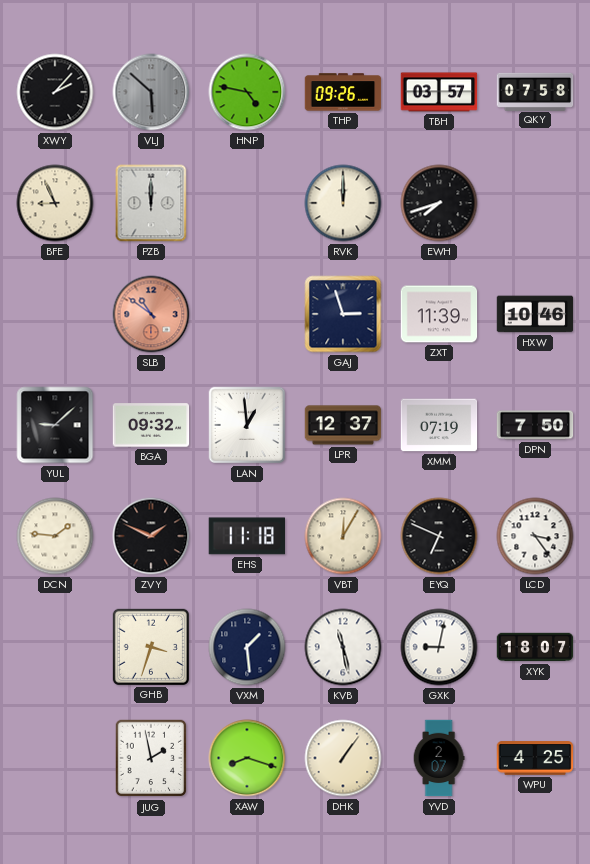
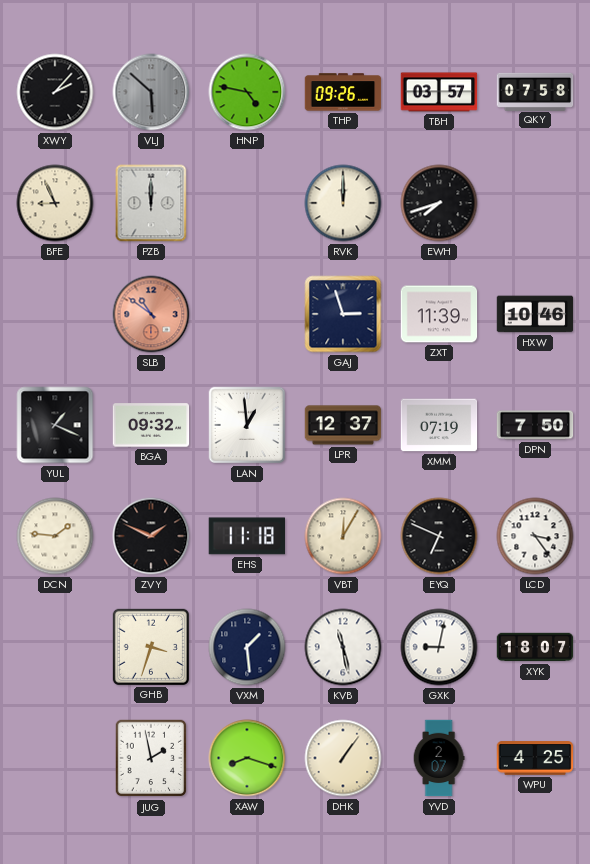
YUL: 9:08 -> 1:19
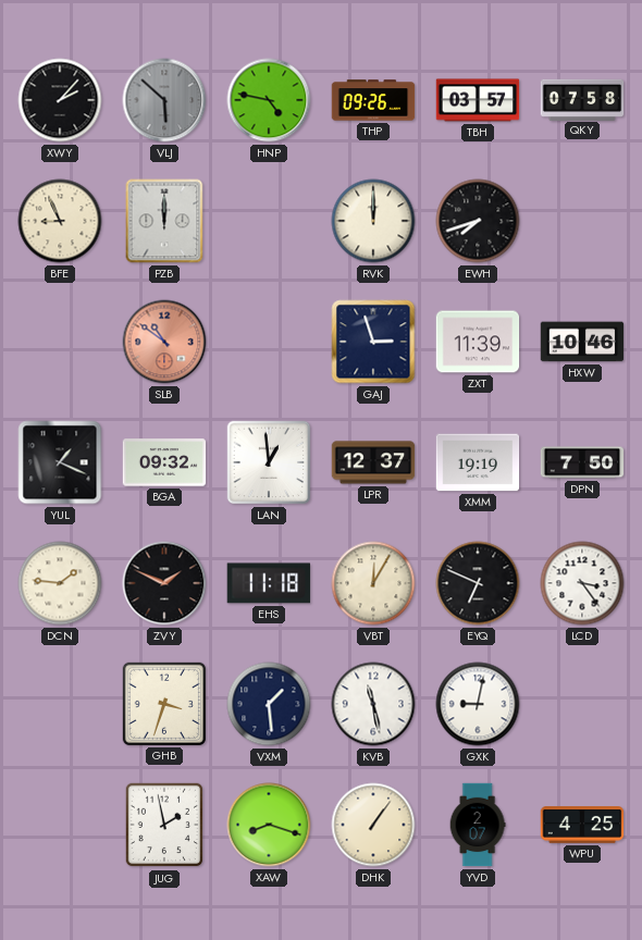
XMM: 07:19 -> 19:19
XYK: 18:07 -> none
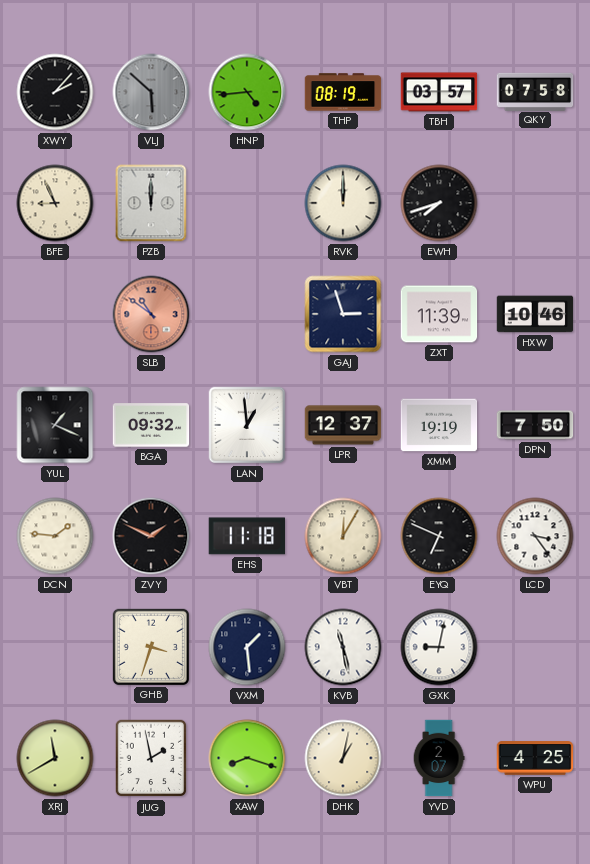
HNP: 4:47 -> 4:44
THP: 09:26 -> 08:19
XRJ: none -> 11:40
DHK: 1:06 -> 1:02
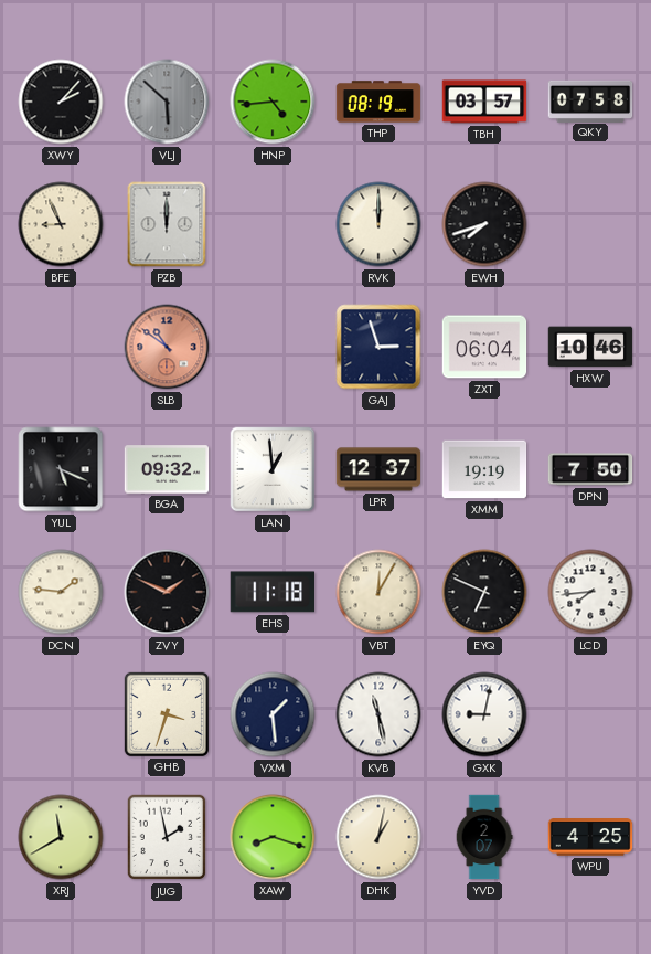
ZXT: 11:39 -> 06:04
YUL: 1:19 -> 5:19
LCD: 3:24 -> 7:44
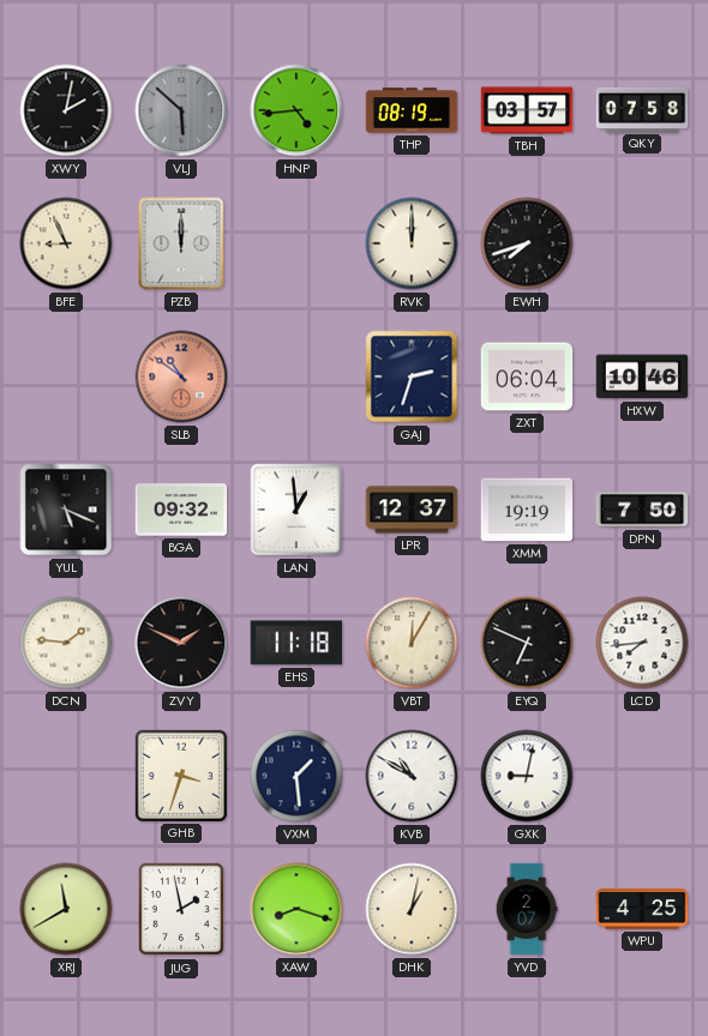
XWY: 2:07 -> 2:02
GAJ: 2:57 -> 2:33
KVB: 11:28 -> 10:50
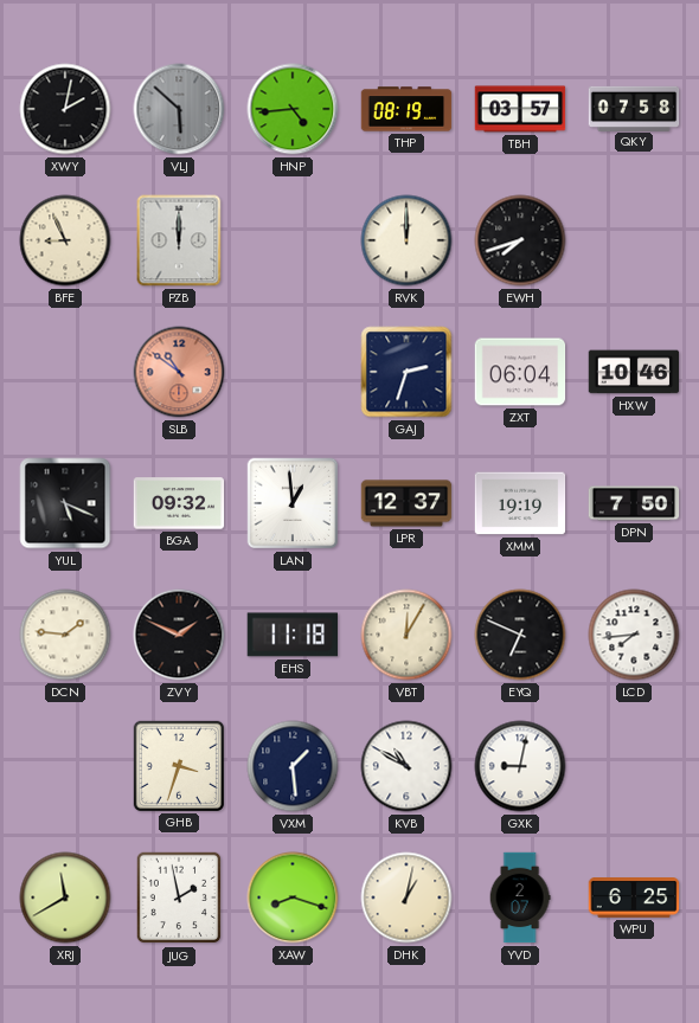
WPU: 4:25 -> 6:25
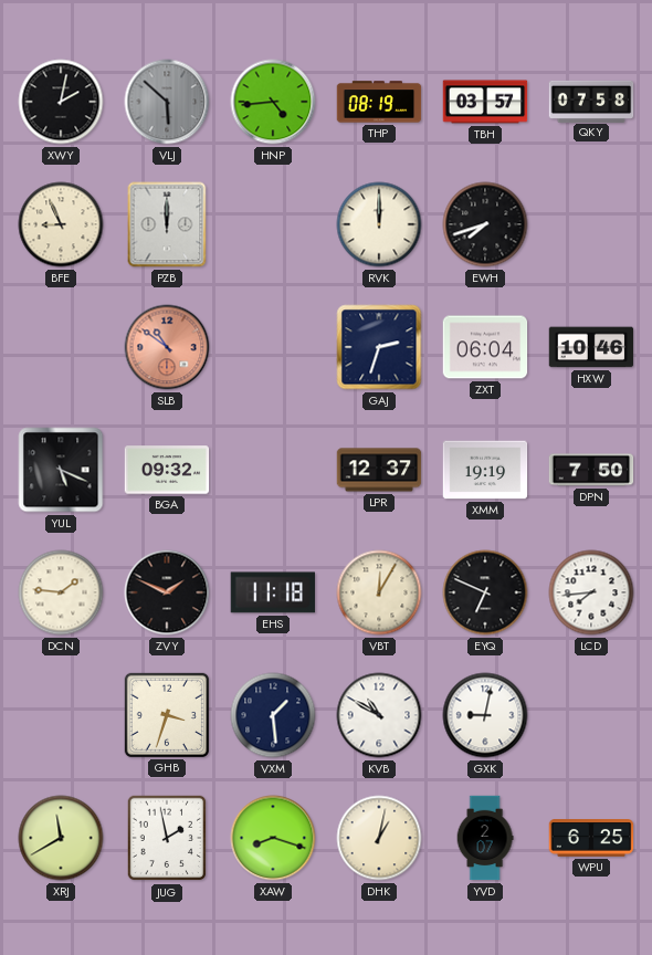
LAN: 12:59 -> none
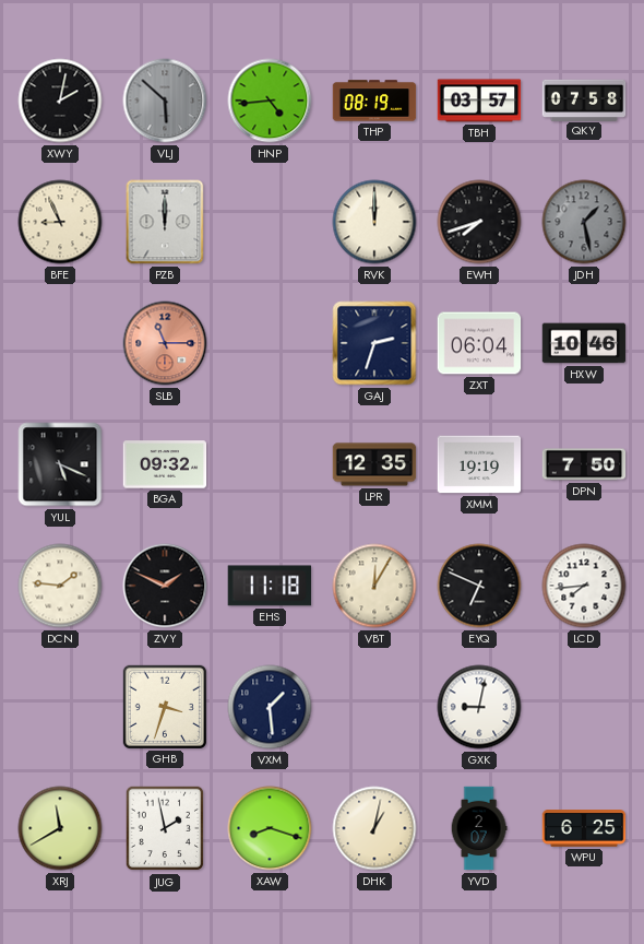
JDH: none -> 1:28
SLB: 10:51 -> 11:15
LPR: 12:37 -> 12:35
KVB: 10:50 -> none
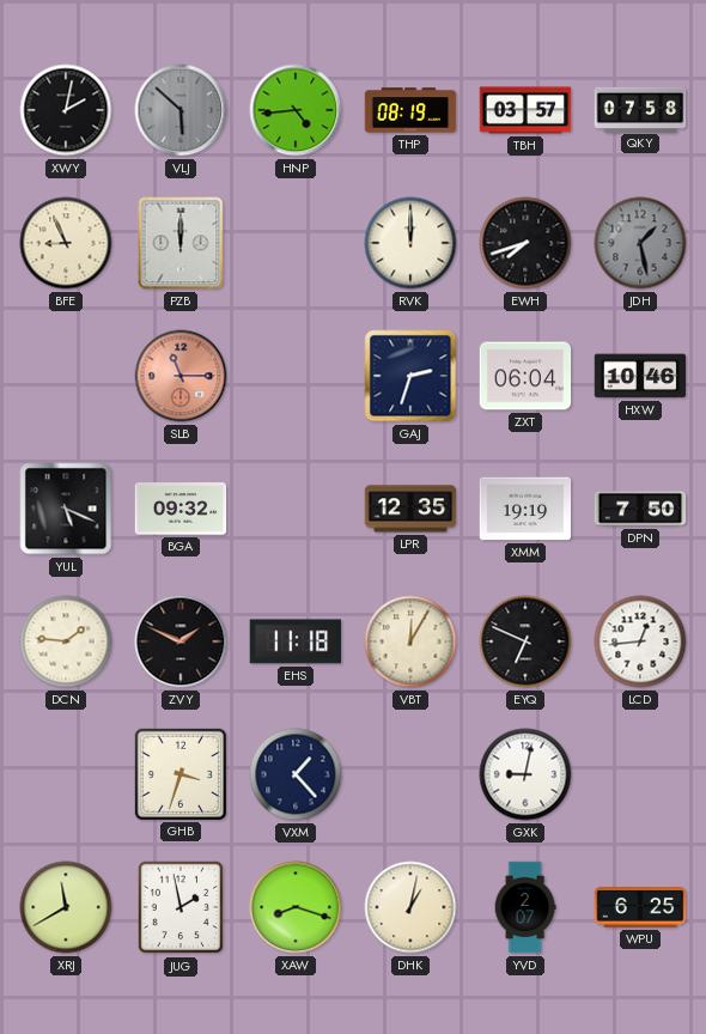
LCD: 7:44 -> 12:44
VXM: 1:29 -> 1:23
